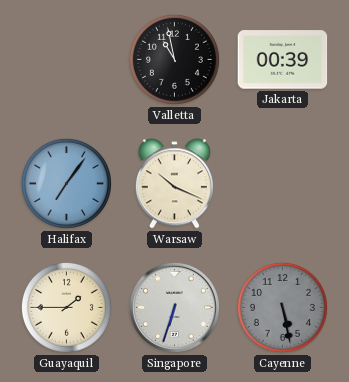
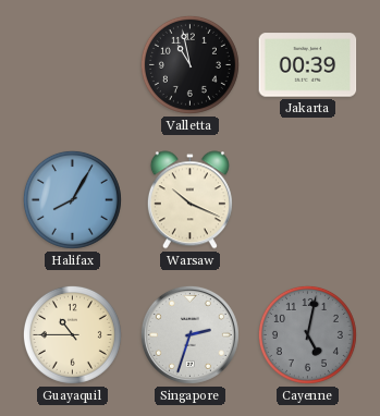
Halifax: 7:06 -> 8:05
Guayaquil: 1:45 -> 10:45
Singapore: 6:33 -> 2:33
Cayenne: 5:28 -> 5:02
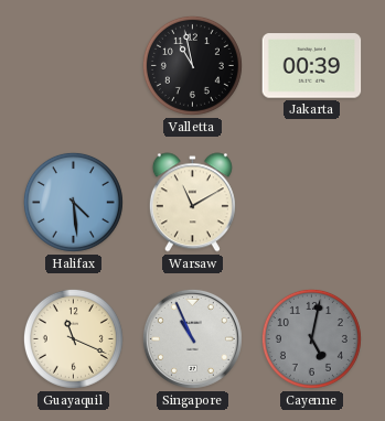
Halifax: 8:05 -> 4:29
Warsaw: 10:19 -> 11:10
Guayaquil: 10:45 -> 11:19
Singapore: 2:33 -> 10:56
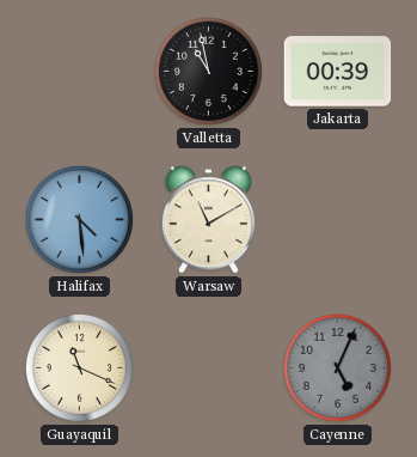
Singapore: 10:56 -> none
Cayenne: 5:02 -> 5:04
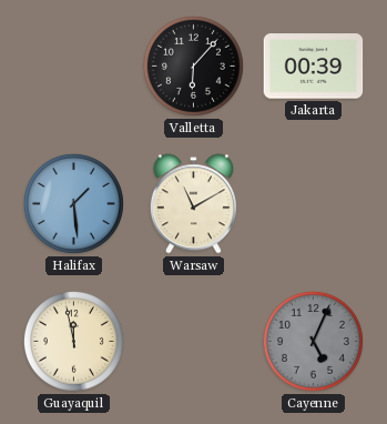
Valletta: 10:58 -> 6:07
Halifax: 4:29 -> 1:29
Guayaquil: 11:19 -> 11:58
